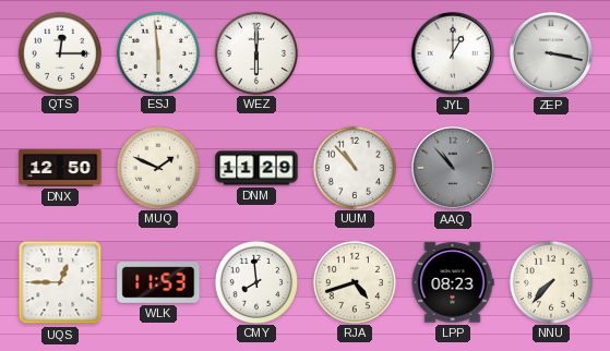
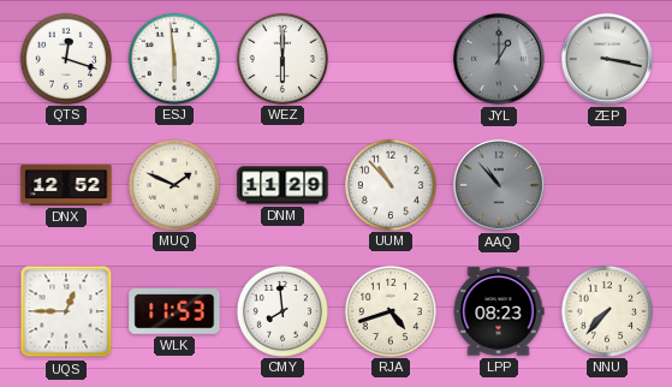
QTS: 12:15 -> 12:18
JYL dial: white -> grey
DNX: 12:50 -> 12:52
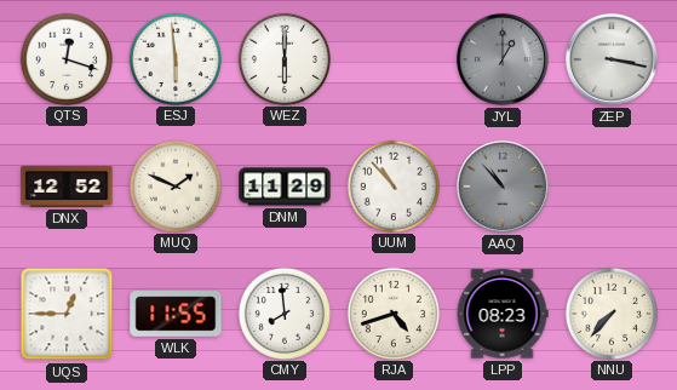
WLK: 11:53 -> 11:55
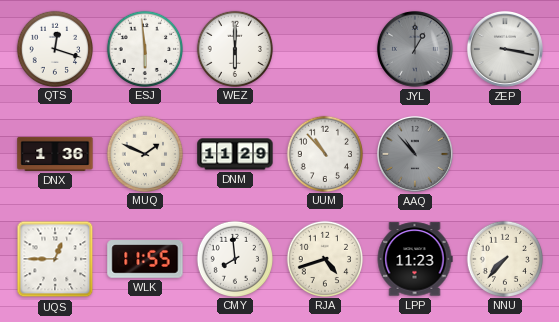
DNX: 12:52 -> 1:36
LPP: 08:23 -> 11:23
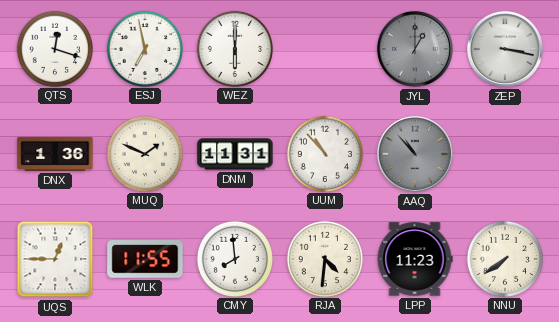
ESJ: 5:59 -> 6:58
DNM: 11:29 -> 11:31
RJA: 4:42 -> 4:31
NNU: 7:37 -> 7:39
